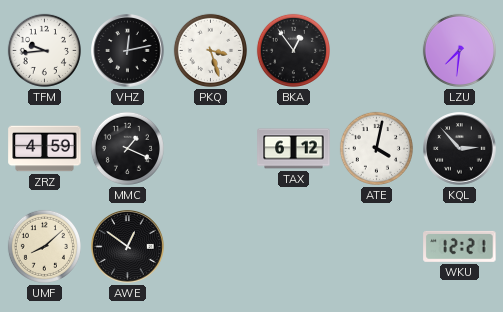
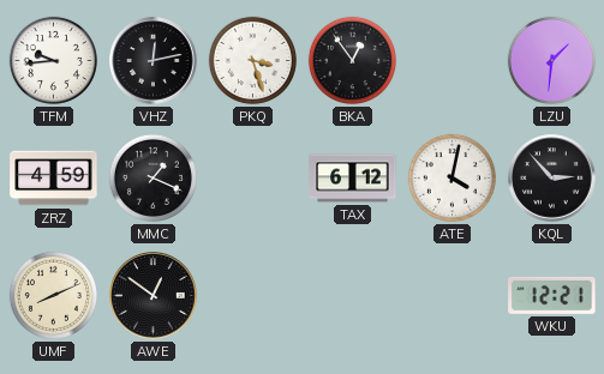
LZU: 7:31 -> 1:31
UMF: 8:08 -> 8:11
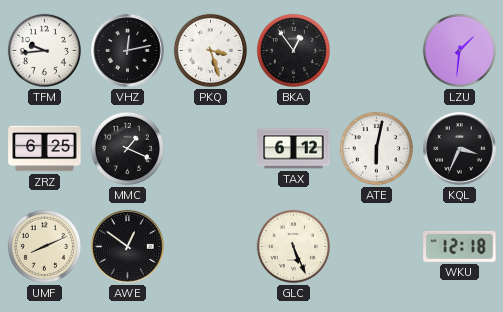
ZRZ: 4:59 -> 6:25
ATE: 4:02 -> 6:02
KQL: 2:53 -> 3:34
GLC: none -> 5:26
WKU: 12:21 -> 12:18
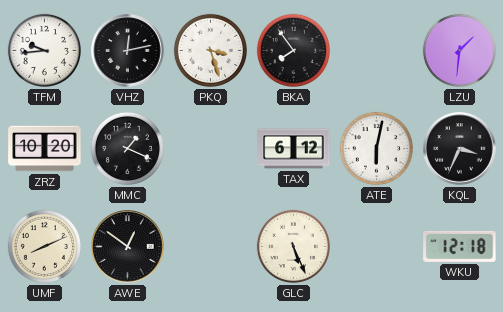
BKA: 12:54 -> 7:54
ZRZ: 6:25 -> 10:20
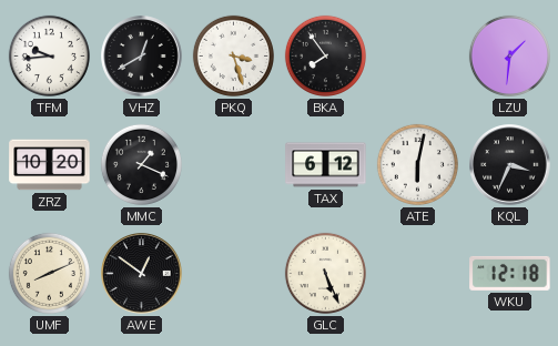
VHZ: 12:13 -> 12:40
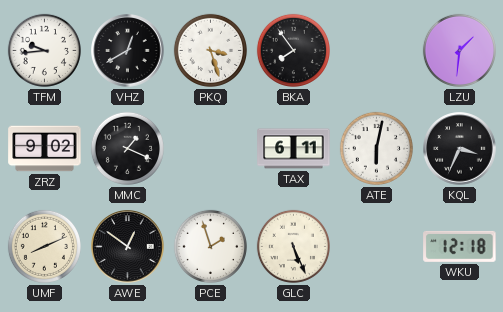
ZRZ: 10:20 -> 9:02
TAX: 6:12 -> 6:11
PCE: none -> 1:57
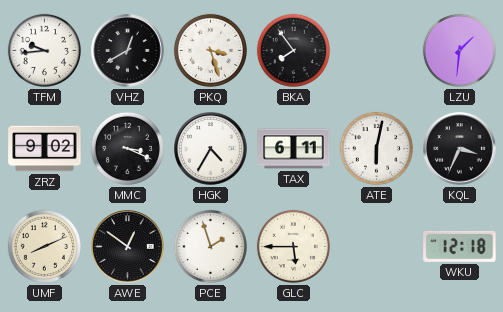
MMC: 1:19 -> 3:19
HGK: none -> 4:35
GLC: 5:26 -> 5:45
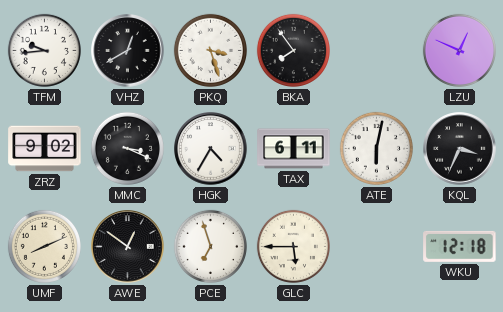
LZU: 1:31 -> 12:49
PCE: 1:57 -> 6:57
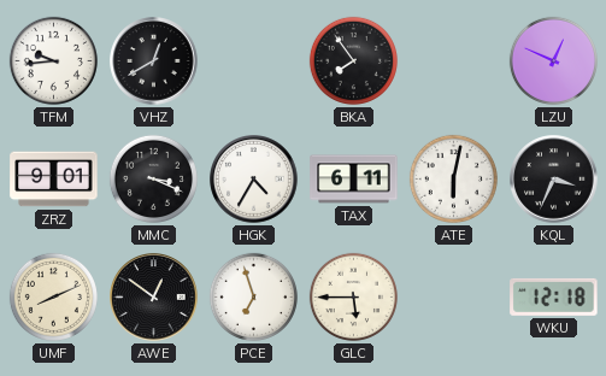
PKQ: 3:27 -> none
ZRZ: 9:02 -> 9:01
